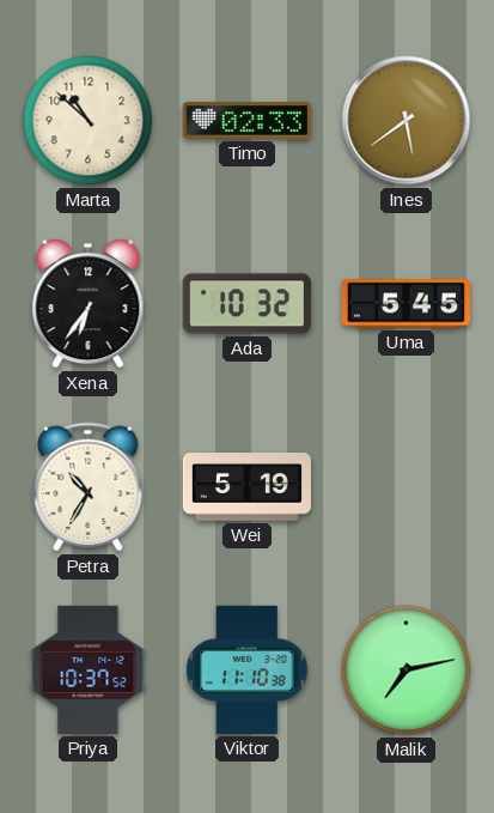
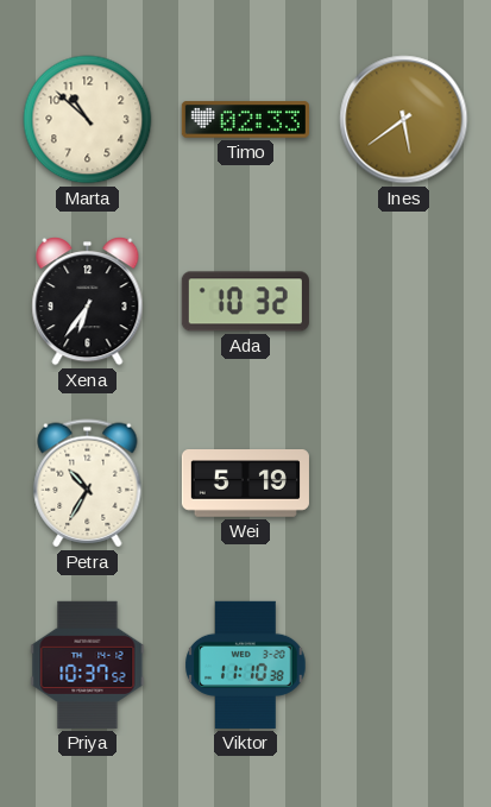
Uma: 5:45 -> none
Malik: 7:13 -> none
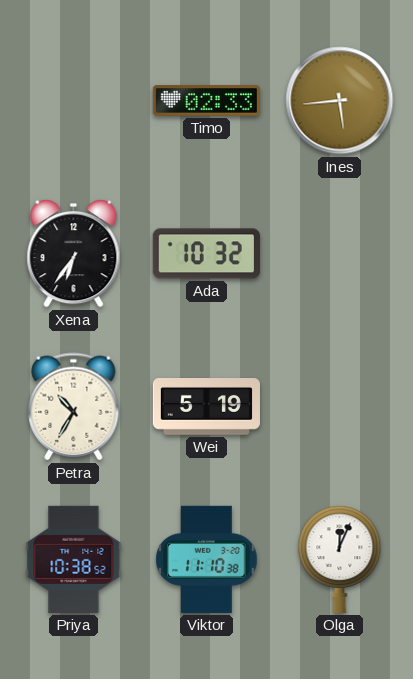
Marta: 10:52 -> none
Ines: 5:39 -> 5:44
Priya: 10:37 -> 10:38
Olga: none -> 12:04
